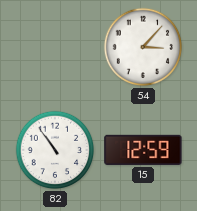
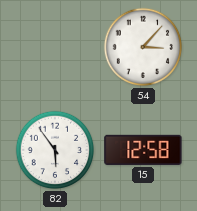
82: 10:54 -> 5:54
15: 12:59 -> 12:58
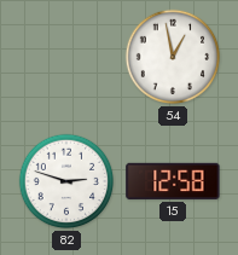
54: 3:07 -> 12:58
82: 5:54 -> 2:48
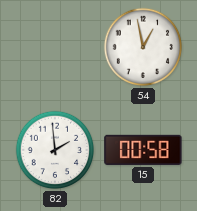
82: 2:48 -> 1:59
15: 12:58 -> 00:58
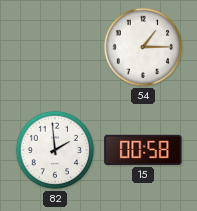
54: 12:58 -> 1:15
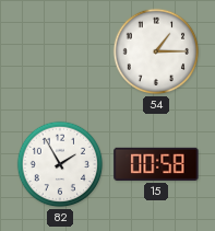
82: 1:59 -> 1:55
